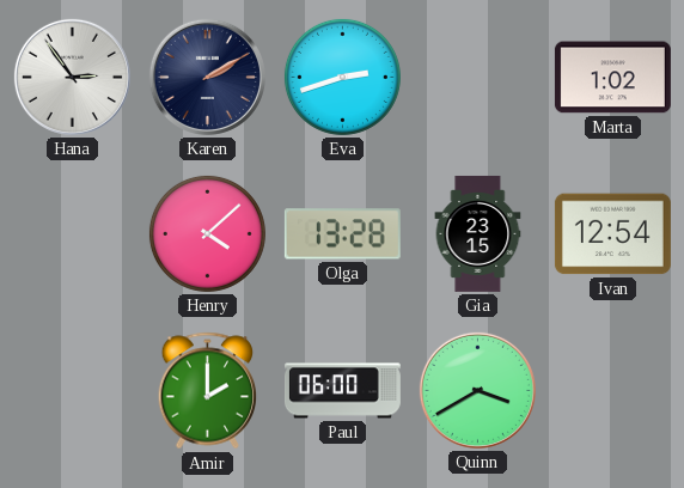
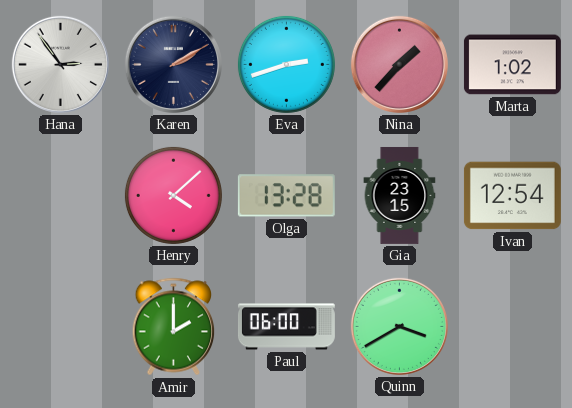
Nina: none -> 1:37
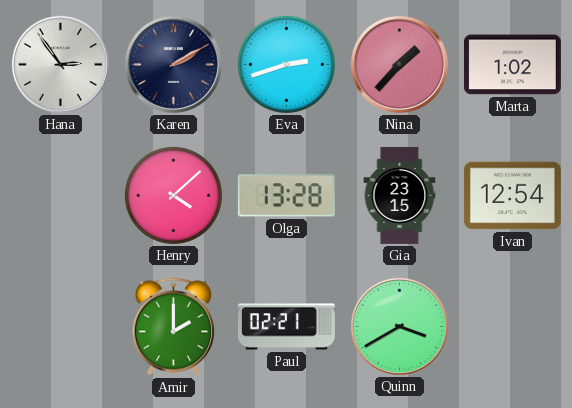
Paul: 06:00 -> 02:21
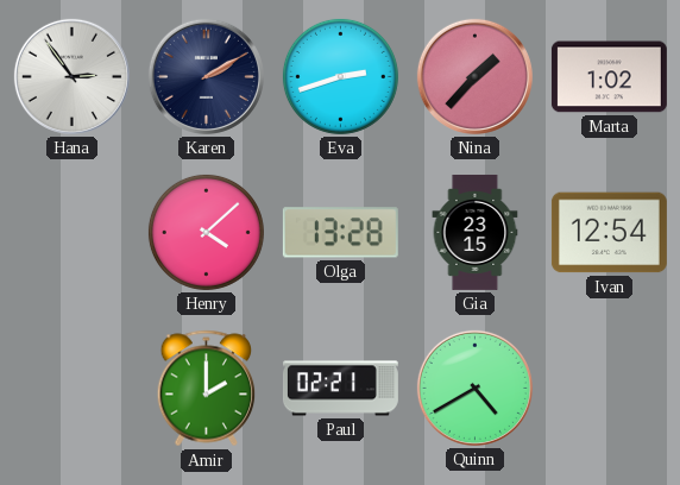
Quinn: 3:40 -> 4:40
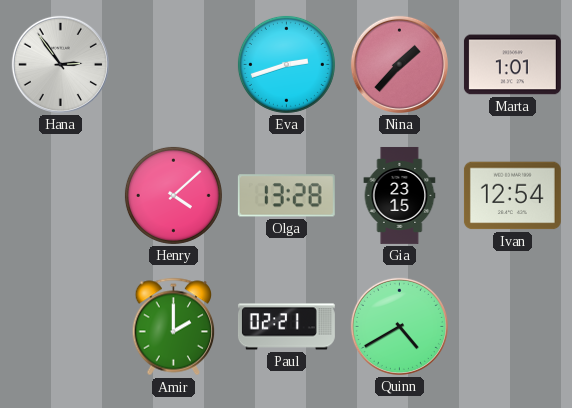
Karen: 2:10 -> none
Marta: 1:02 -> 1:01
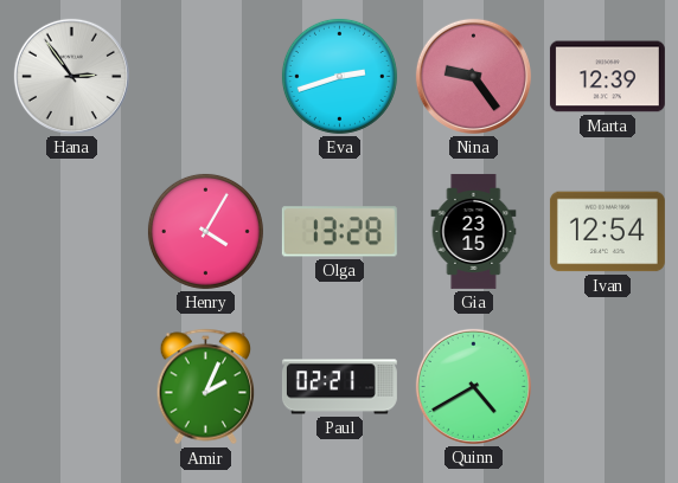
Nina: 1:37 -> 9:24
Marta: 1:01 -> 12:39
Henry: 4:08 -> 4:05
Amir: 2:00 -> 2:04
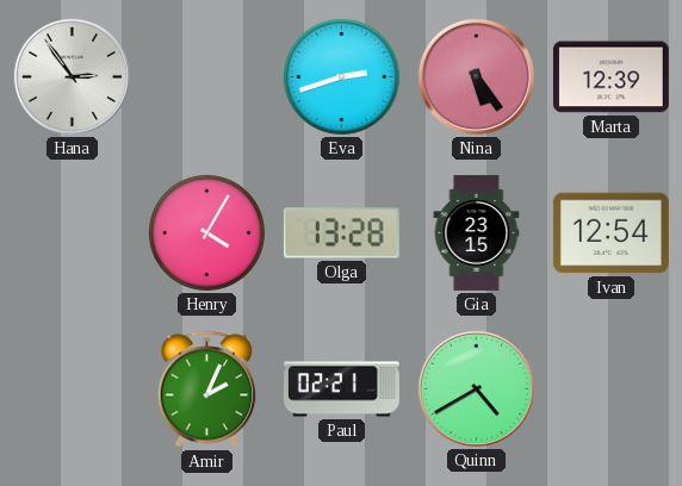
Nina: 9:24 -> 5:24
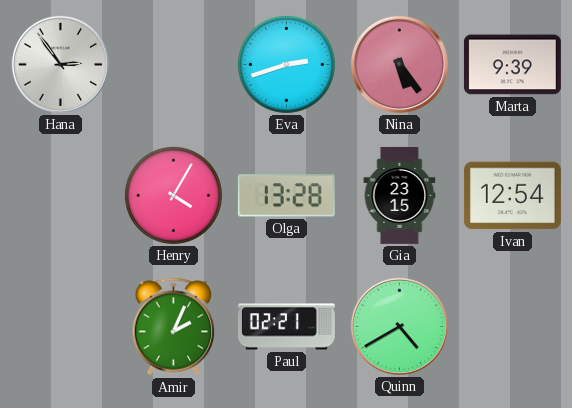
Marta: 12:39 -> 9:39
